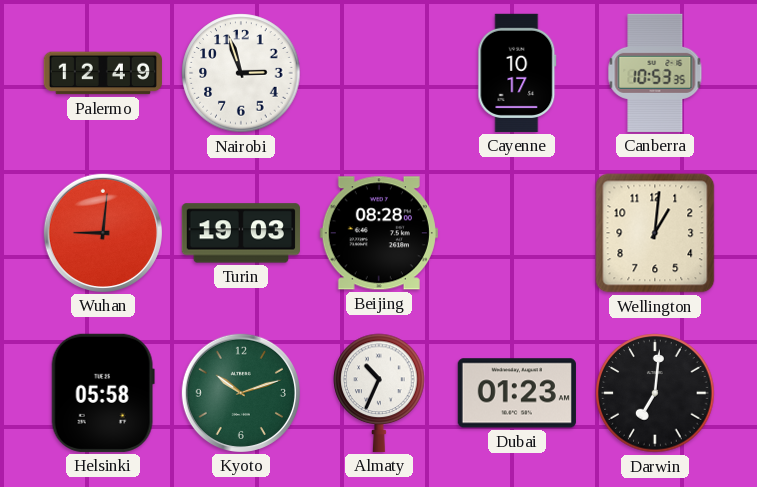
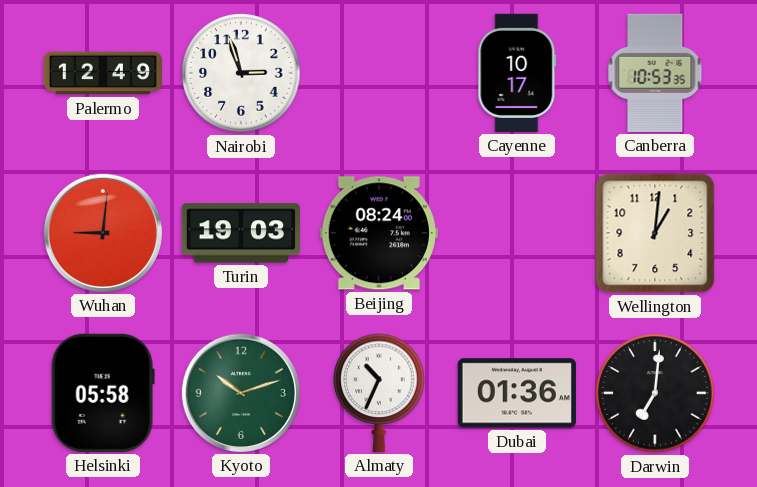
Beijing: 08:28 -> 08:24
Dubai: 01:23 -> 01:36
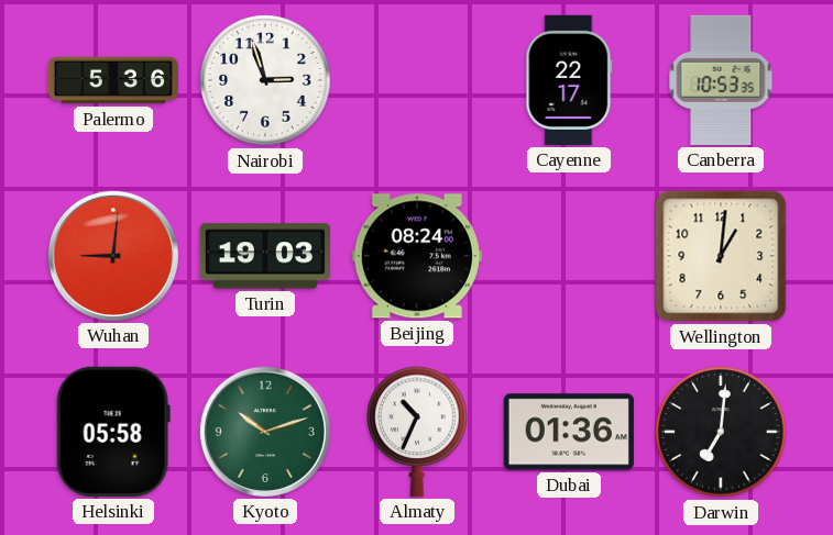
Palermo: 12:49 -> 5:36
Cayenne: 10:17 -> 22:17
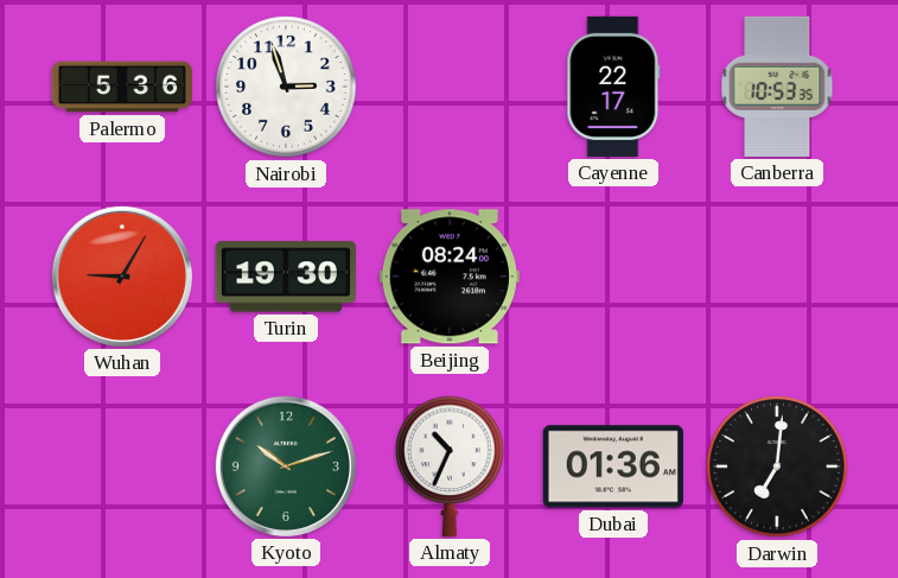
Wuhan: 9:01 -> 9:05
Turin: 19:03 -> 19:30
Wellington: 1:01 -> none
Helsinki: 05:58 -> none
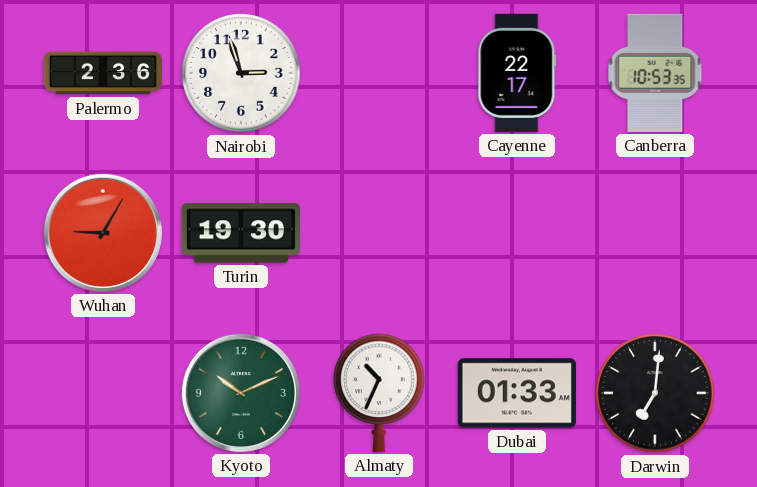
Palermo: 5:36 -> 2:36
Beijing: 08:24 -> none
Kyoto: 10:12 -> 10:11
Dubai: 01:36 -> 01:33
